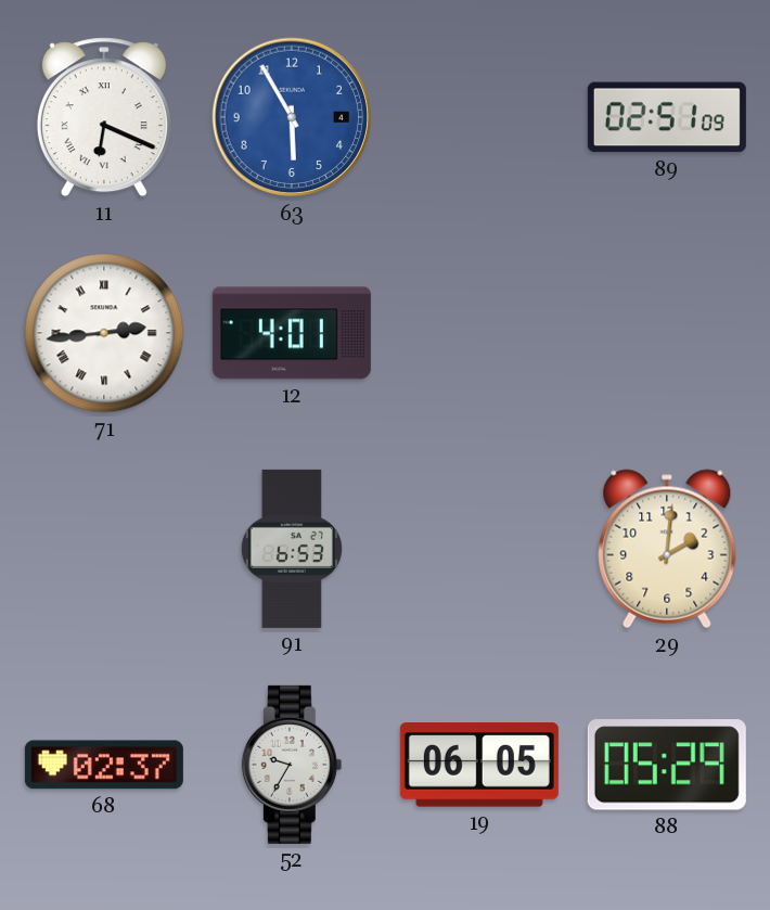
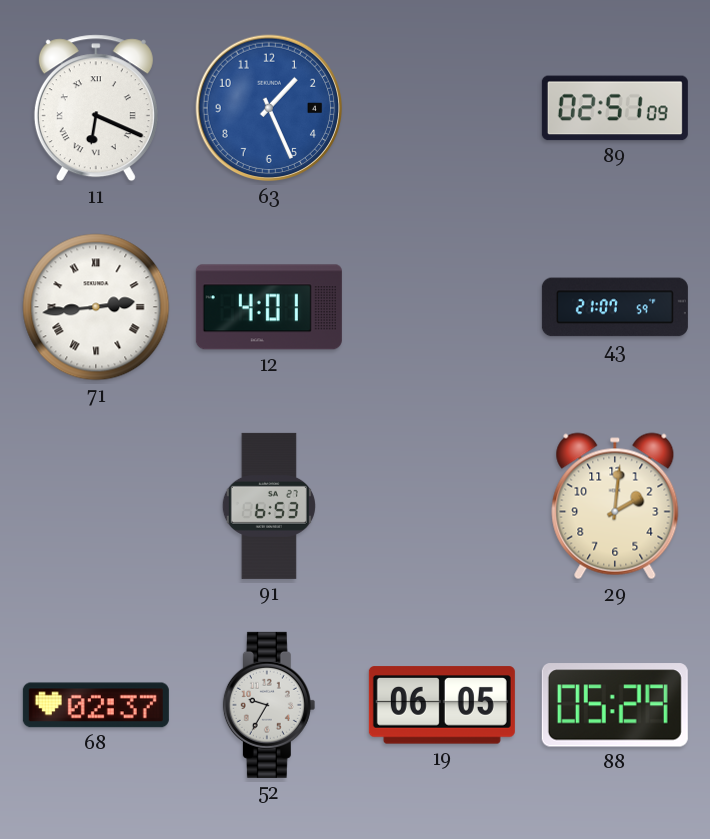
63: 5:55 -> 1:26
43: none -> 21:07
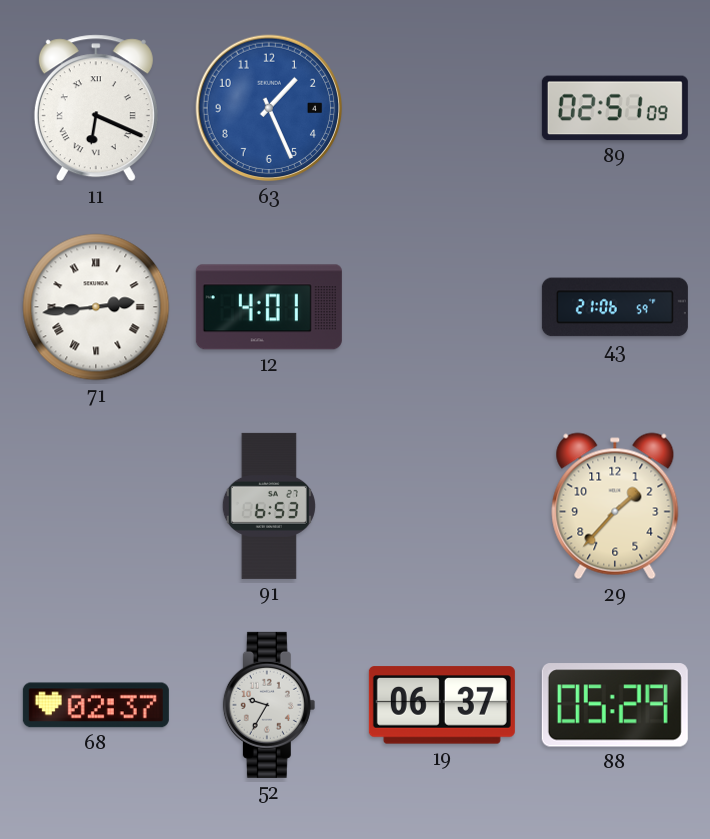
43: 21:07 -> 21:06
29: 2:01 -> 1:37
19: 06:05 -> 06:37
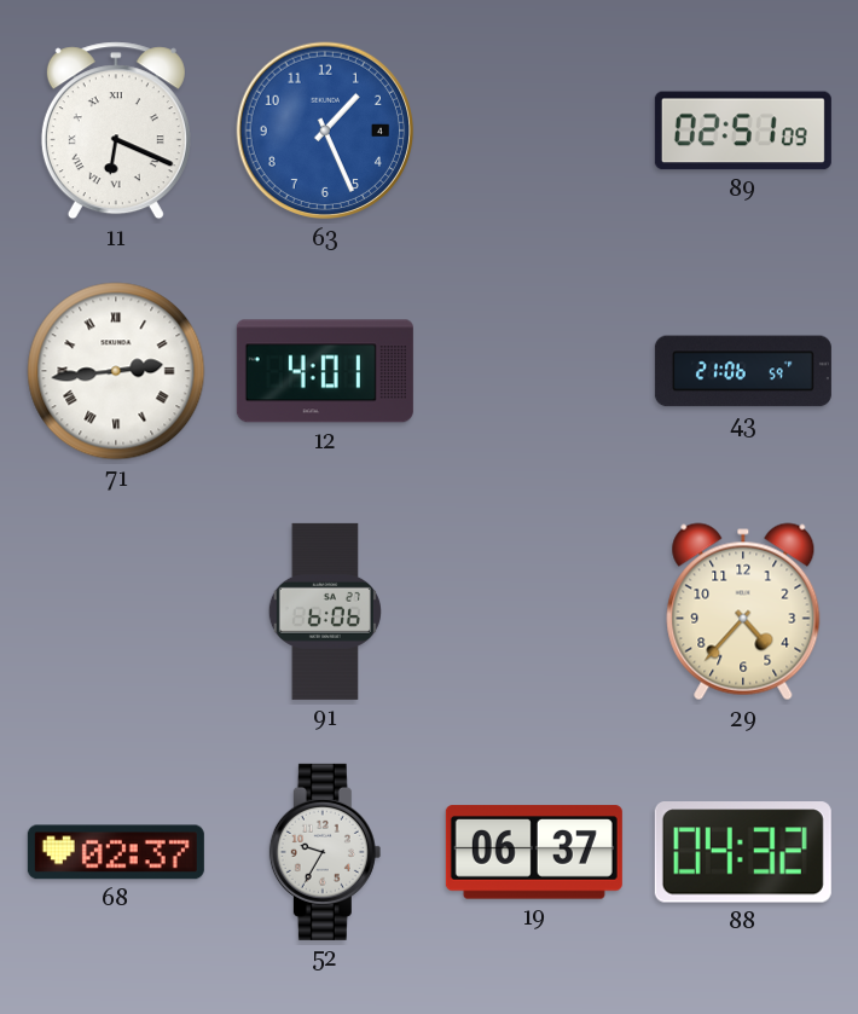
91: 6:53 -> 6:06
29: 1:37 -> 4:37
88: 05:29 -> 04:32
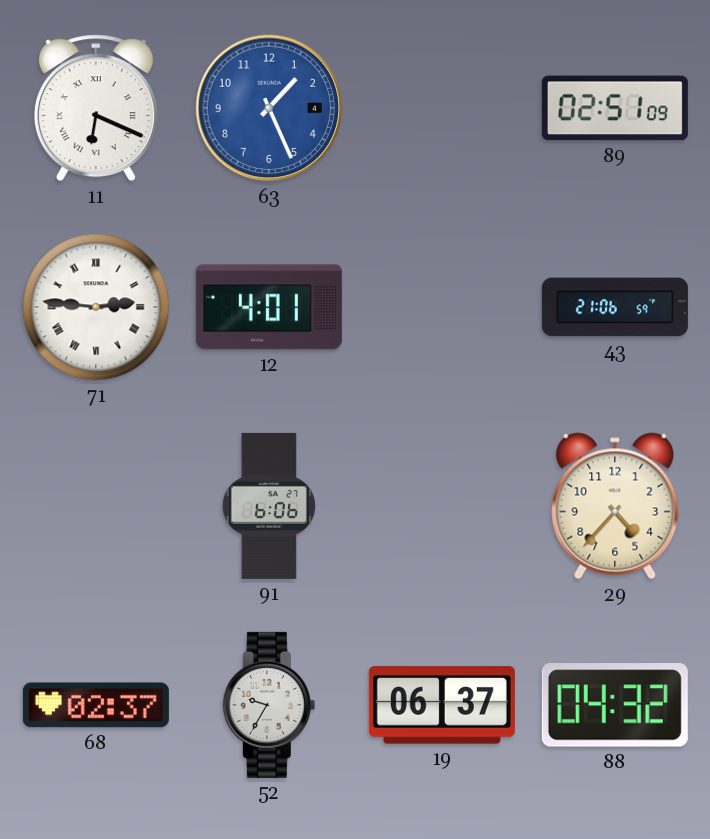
71: 2:44 -> 2:46
